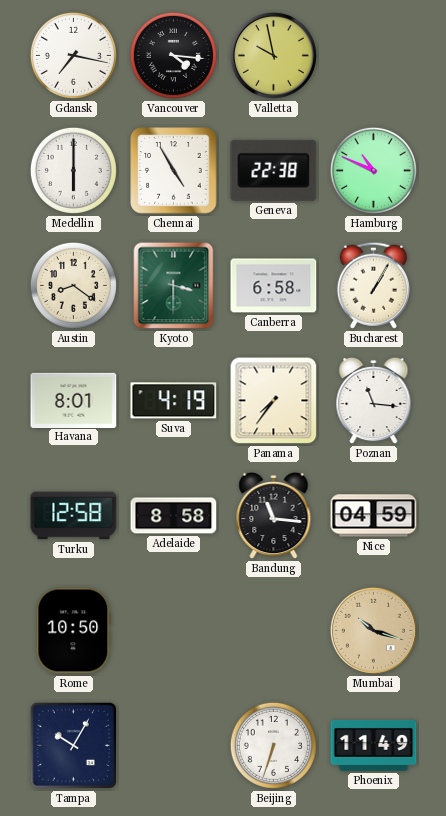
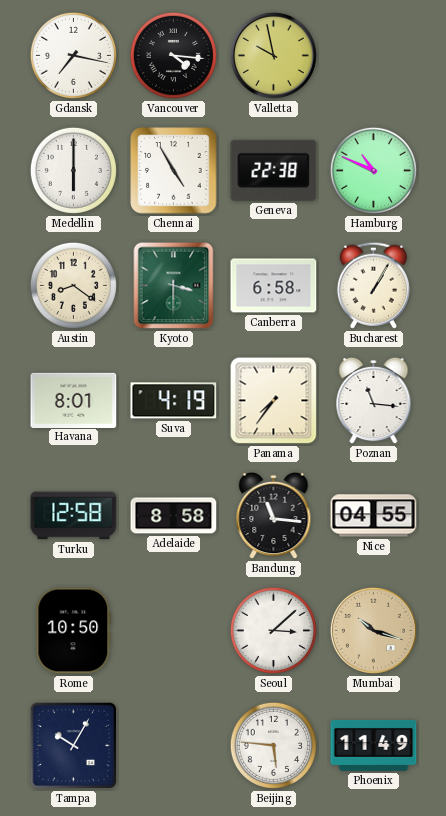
Nice: 04:59 -> 04:55
Seoul: none -> 3:08
Beijing: 6:33 -> 5:46
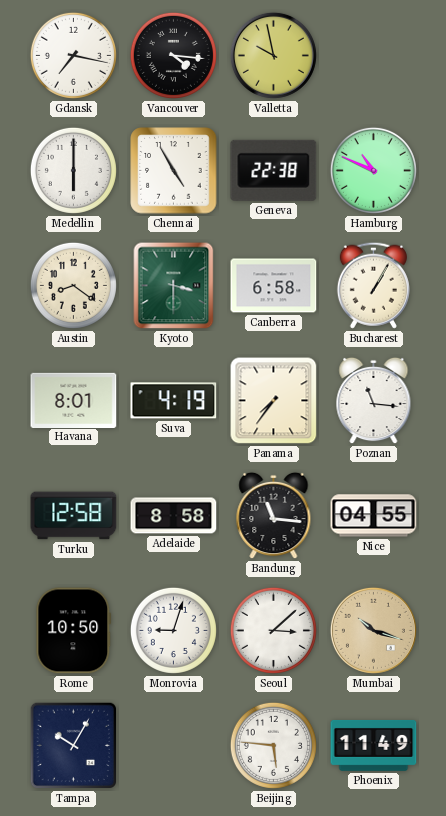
Monrovia: none -> 9:03
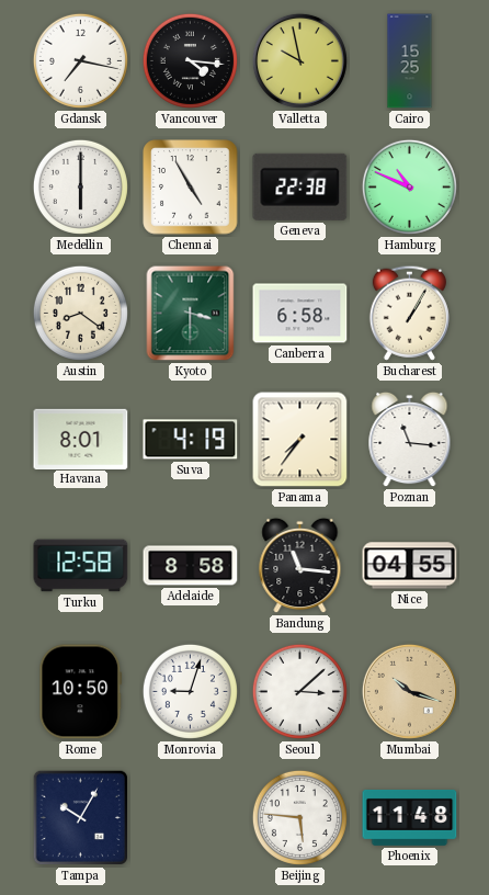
Cairo: none -> 15:25
Phoenix: 11:49 -> 11:48
